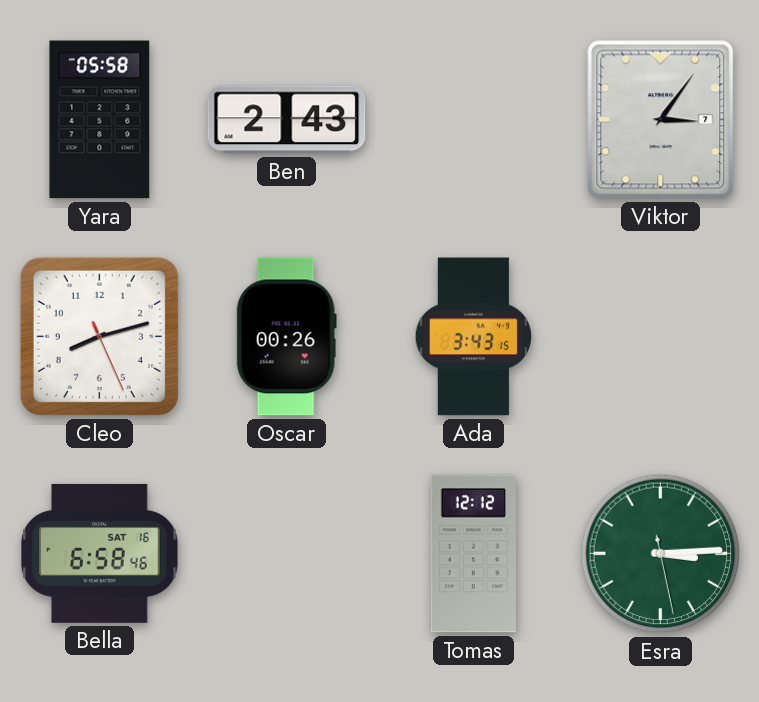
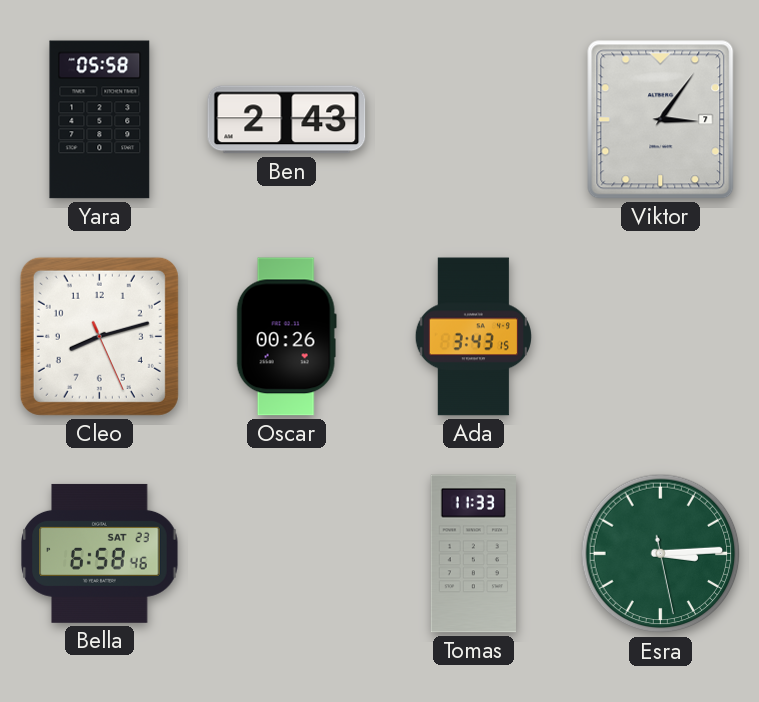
Bella date: SAT 16 -> SAT 23
Tomas: 12:12 -> 11:33
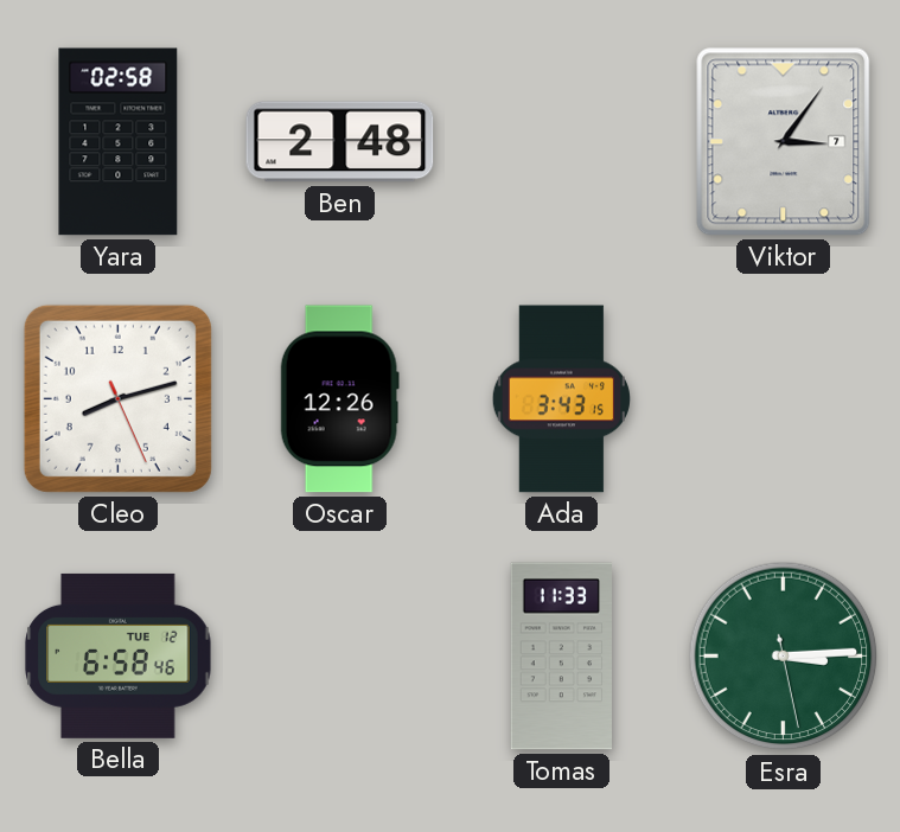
Yara: 05:58 -> 02:58
Ben: 2:43 -> 2:48
Oscar: 00:26 -> 12:26
Bella date: SAT 23 -> TUE 12
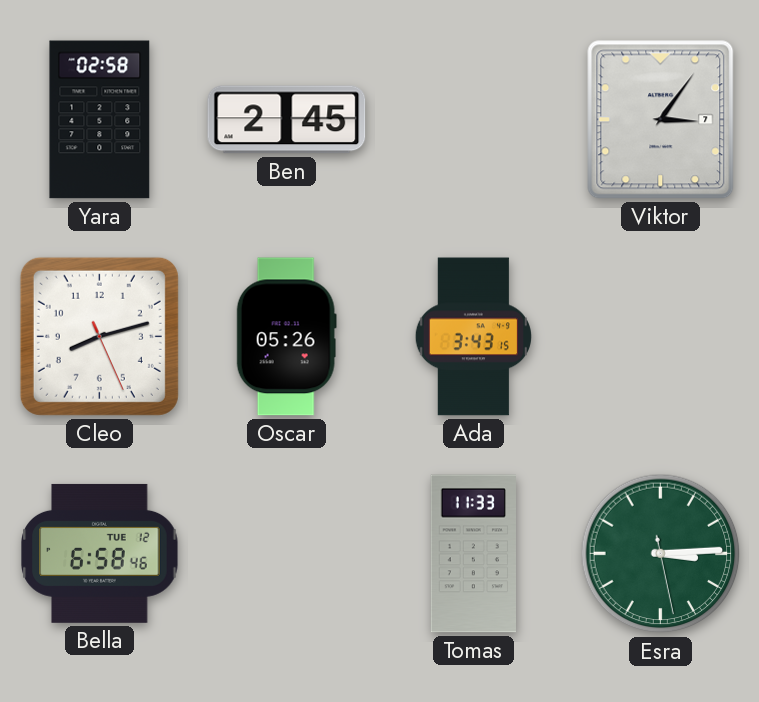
Ben: 2:48 -> 2:45
Oscar: 12:26 -> 05:26
